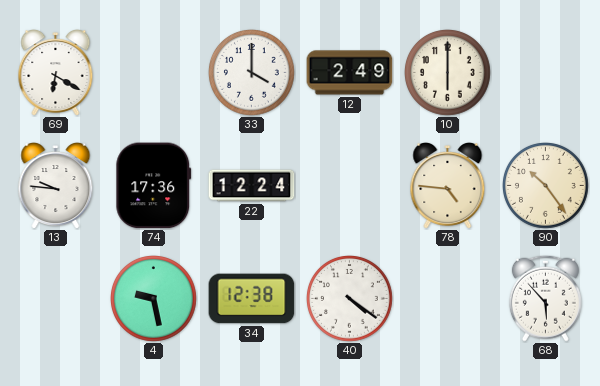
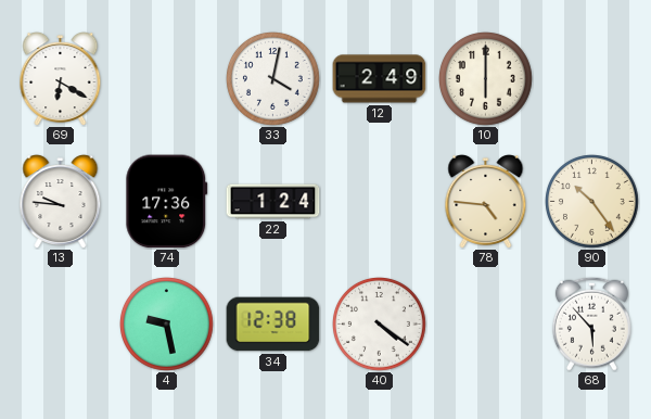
33: 4:00 -> 4:02
22: 12:24 -> 1:24
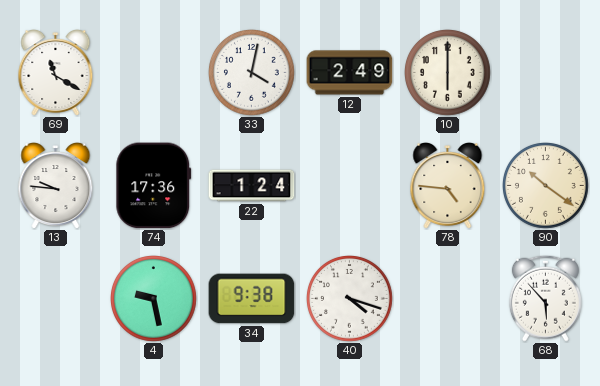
69: 6:20 -> 11:20
90: 10:24 -> 10:21
34: 12:38 -> 9:38
40: 4:21 -> 4:18
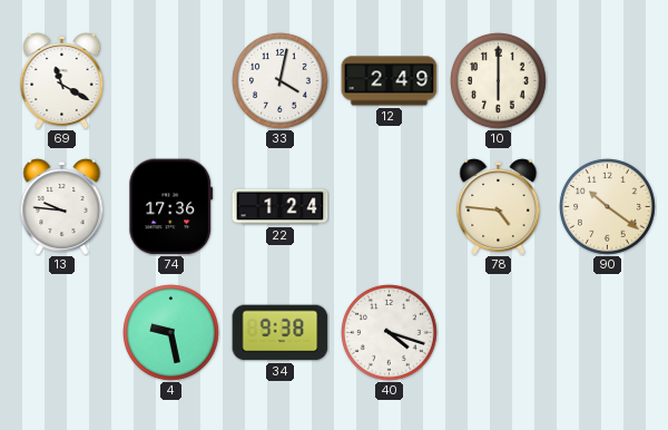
68: 5:53 -> none
